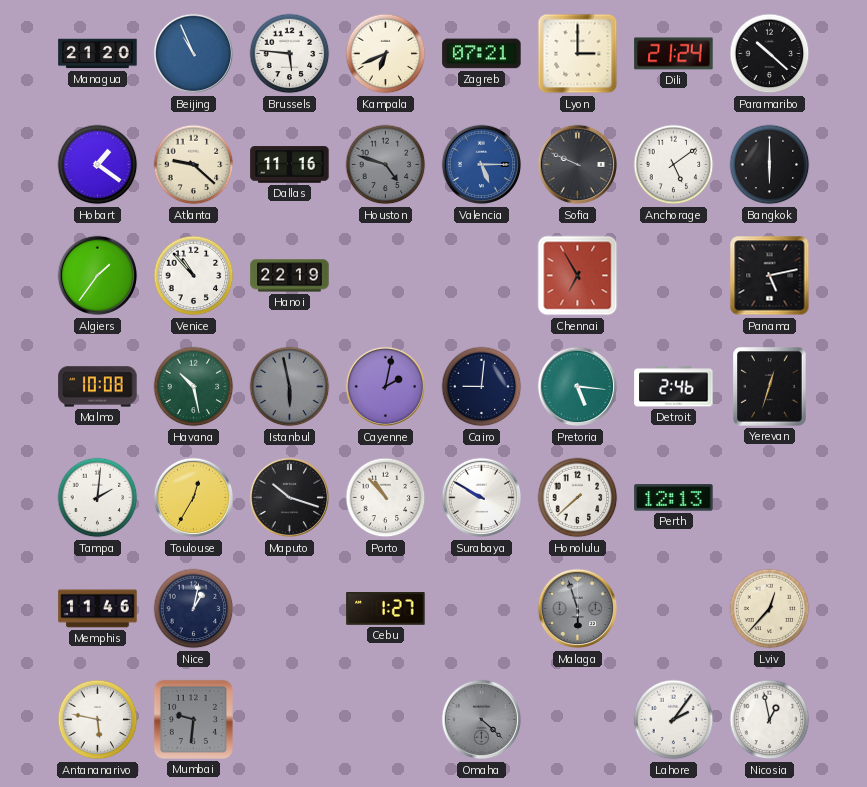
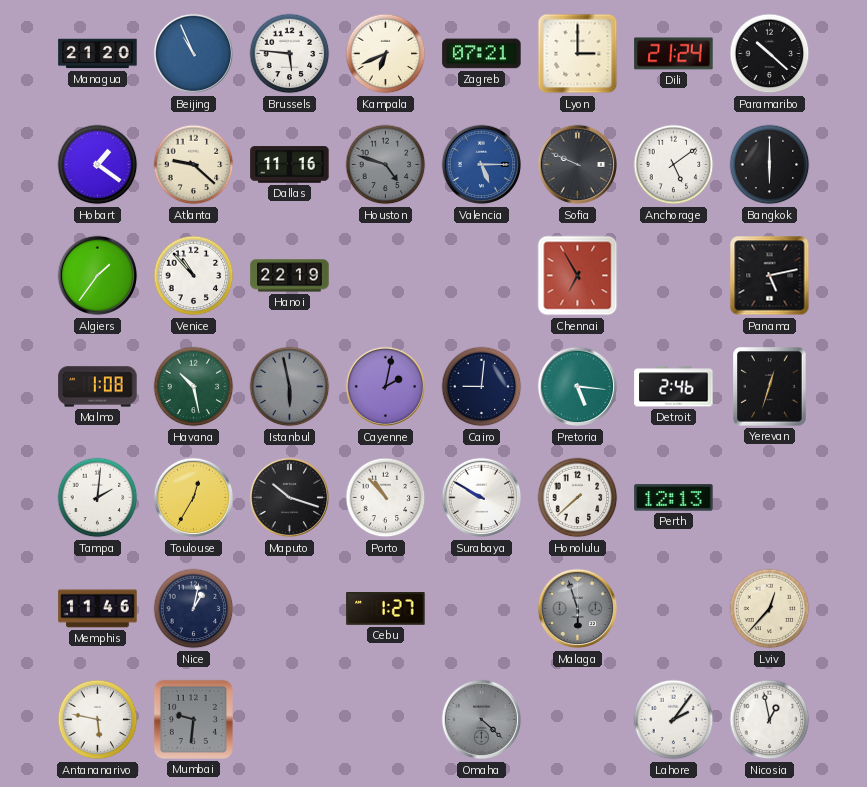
Malmo: 10:08 -> 1:08
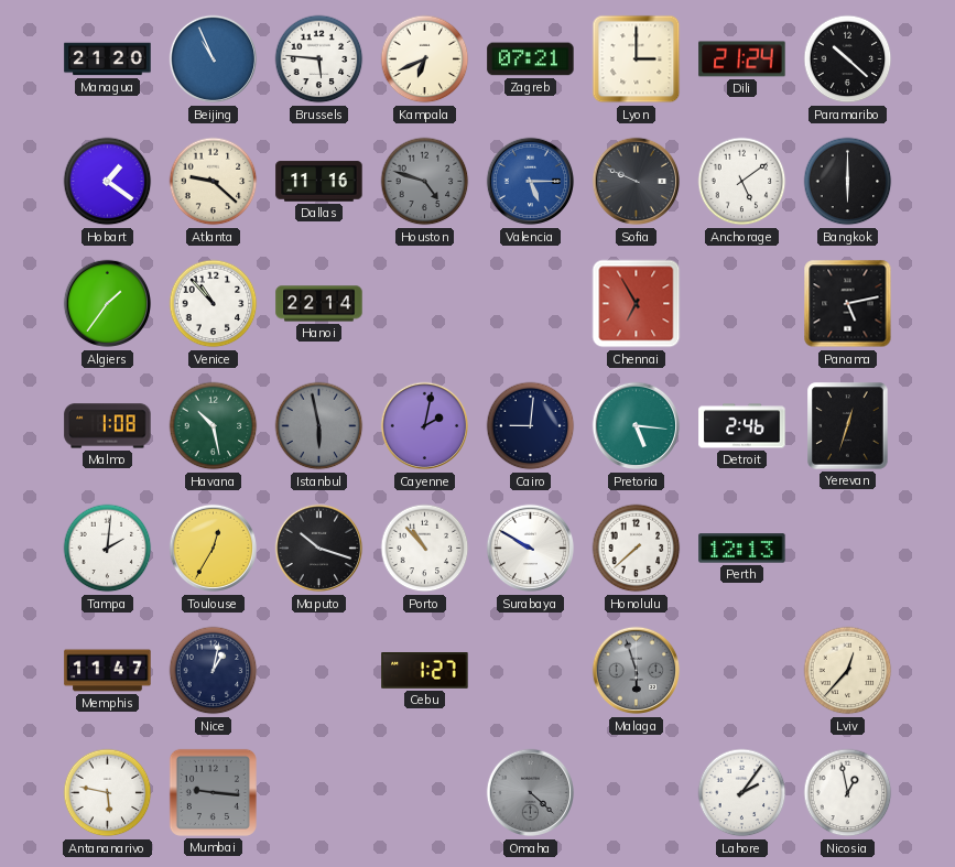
Hanoi: 22:19 -> 22:14
Memphis: 11:46 -> 11:47
Mumbai: 9:31 -> 9:16
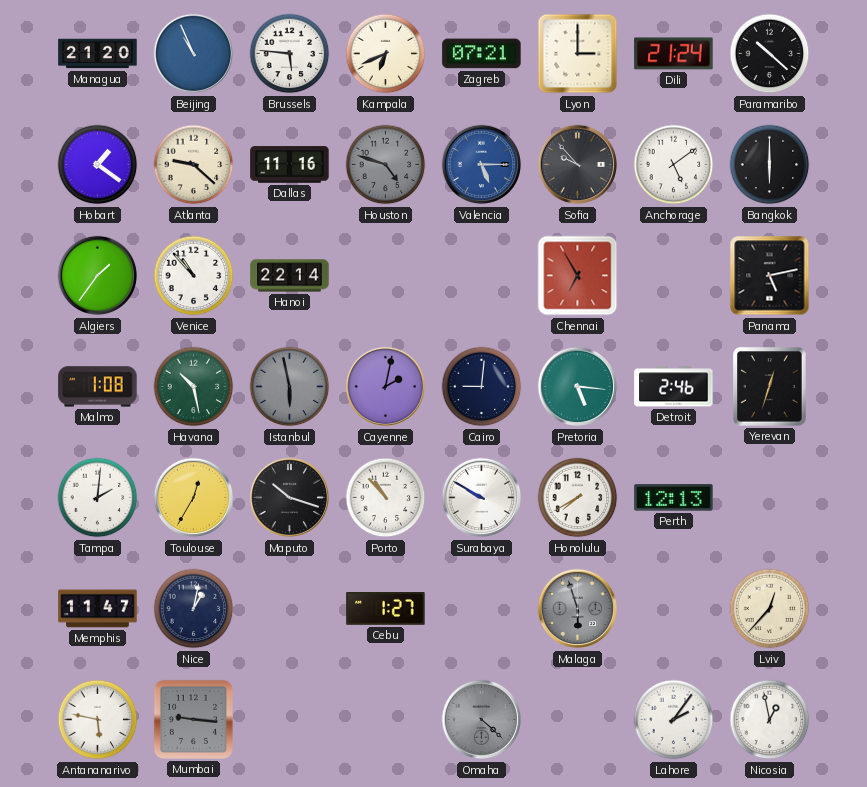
Sofia: 9:49 -> 9:53
Honolulu: 7:38 -> 7:40
